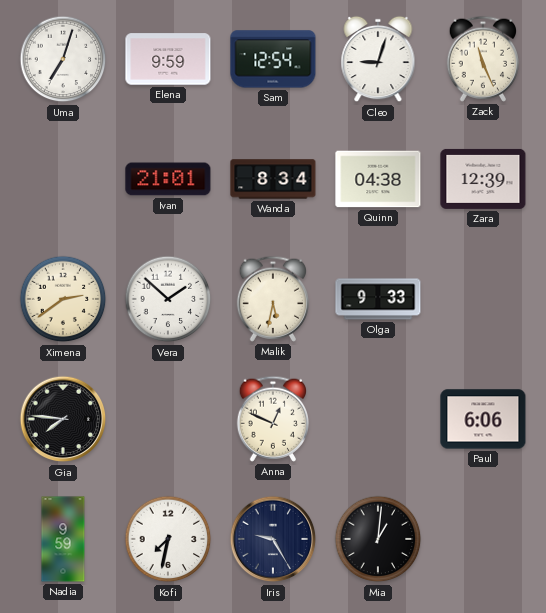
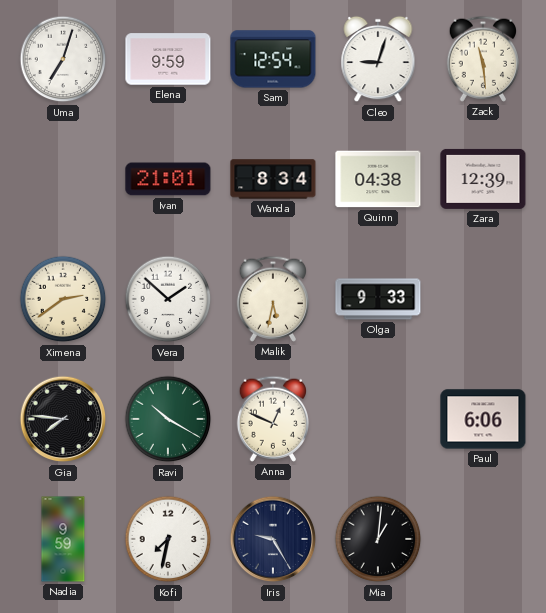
Zack: 11:26 -> 11:29
Ravi: none -> 10:20
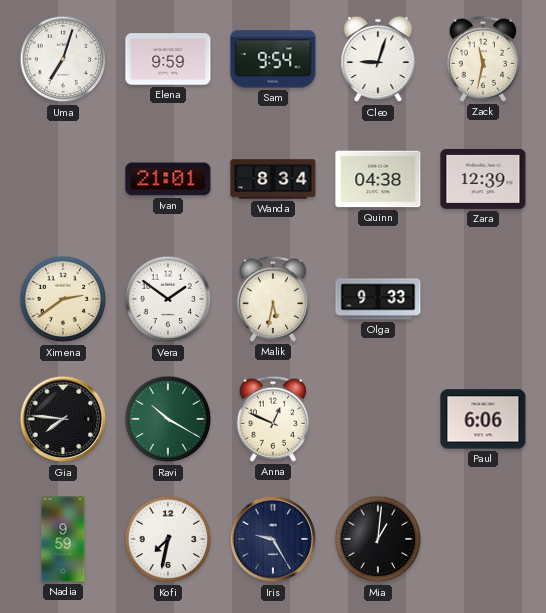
Sam: 12:54 -> 9:54
Zack: 11:29 -> 11:32
Vera: 1:52 -> 1:51
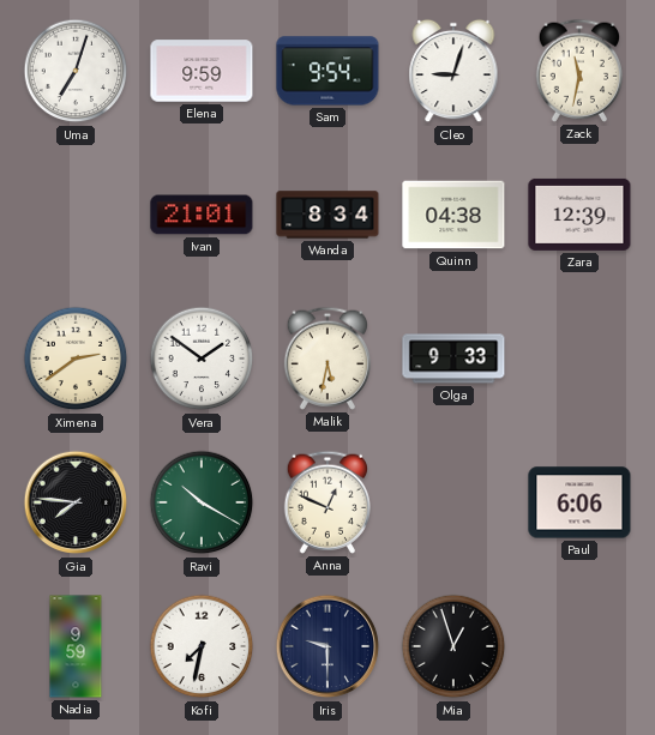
Iris: 9:25 -> 9:30
Mia: 1:01 -> 12:57
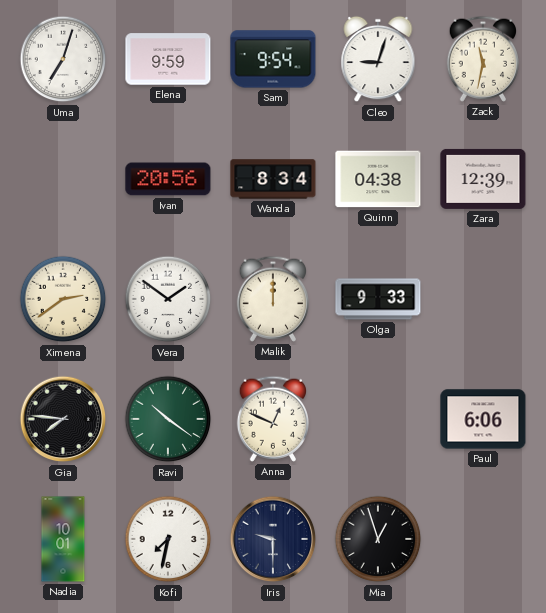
Ivan: 21:01 -> 20:56
Malik: 5:32 -> 12:00
Ravi: 10:20 -> 10:21
Nadia: 9:59 -> 10:01
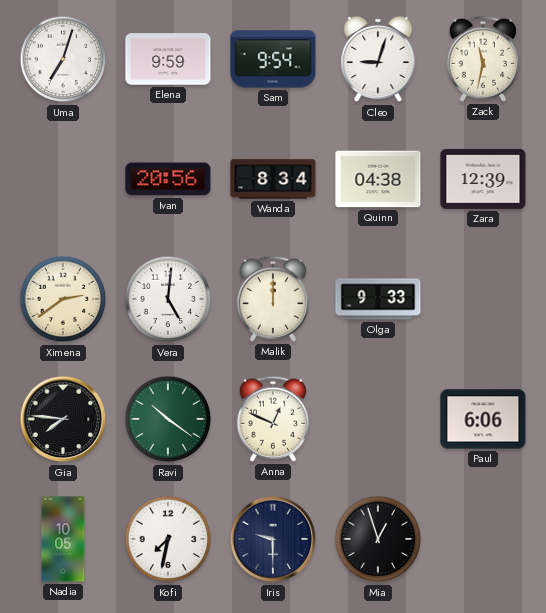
Vera: 1:51 -> 5:01
Nadia: 10:01 -> 10:05
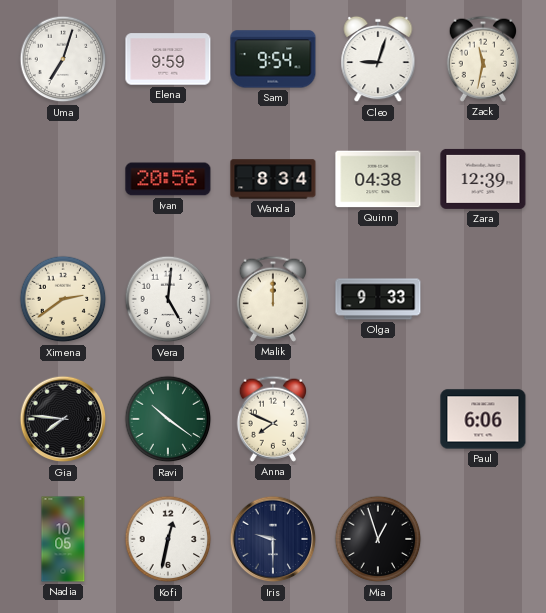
Anna: 12:49 -> 7:49
Kofi: 7:32 -> 12:32
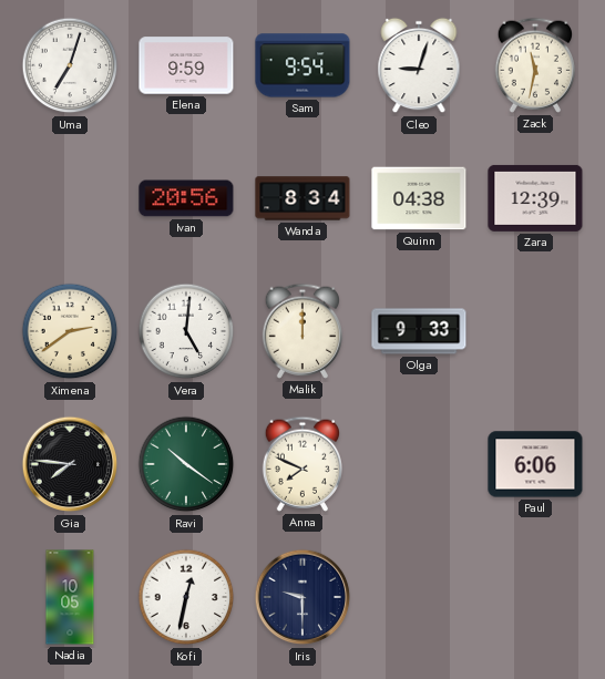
Mia: 12:57 -> none
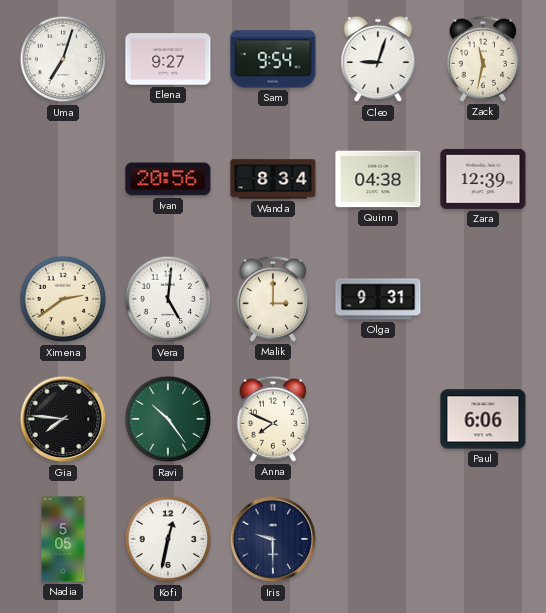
Elena: 9:59 -> 9:27
Malik: 12:00 -> 3:00
Olga: 9:33 -> 9:31
Ravi: 10:21 -> 10:24
Nadia: 10:05 -> 5:05
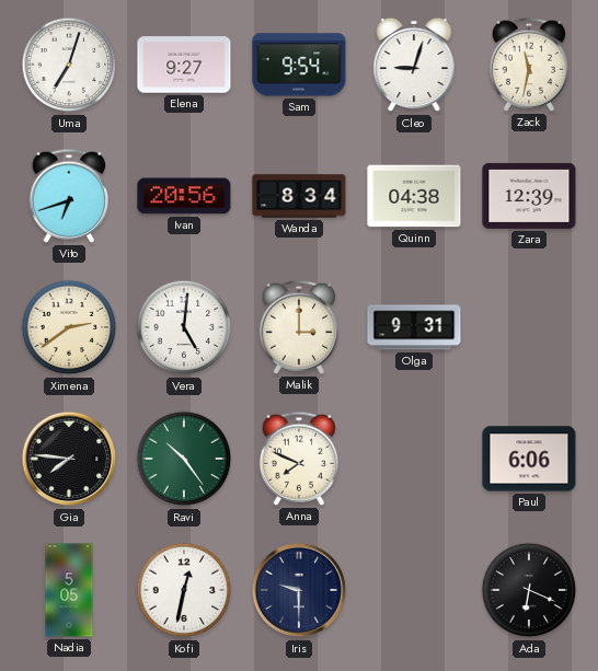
Vito: none -> 6:42
Ada: none -> 6:19
